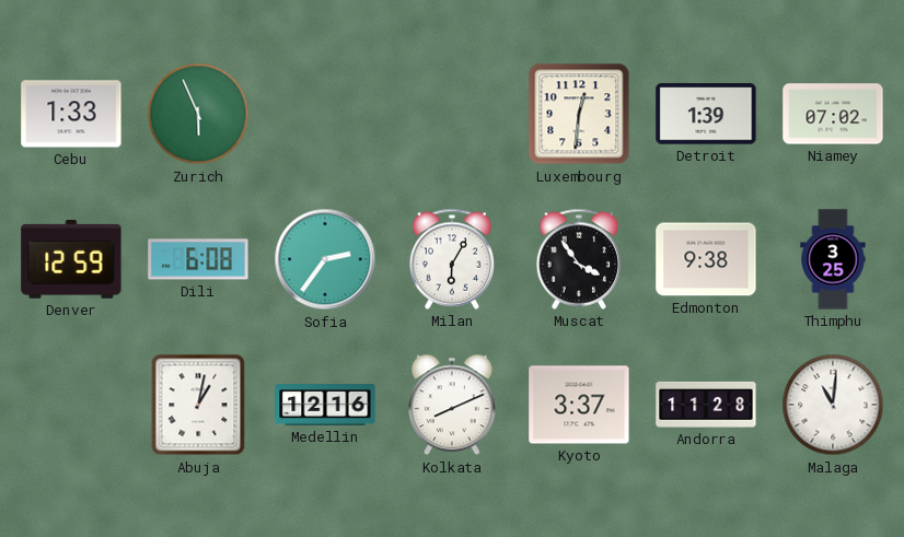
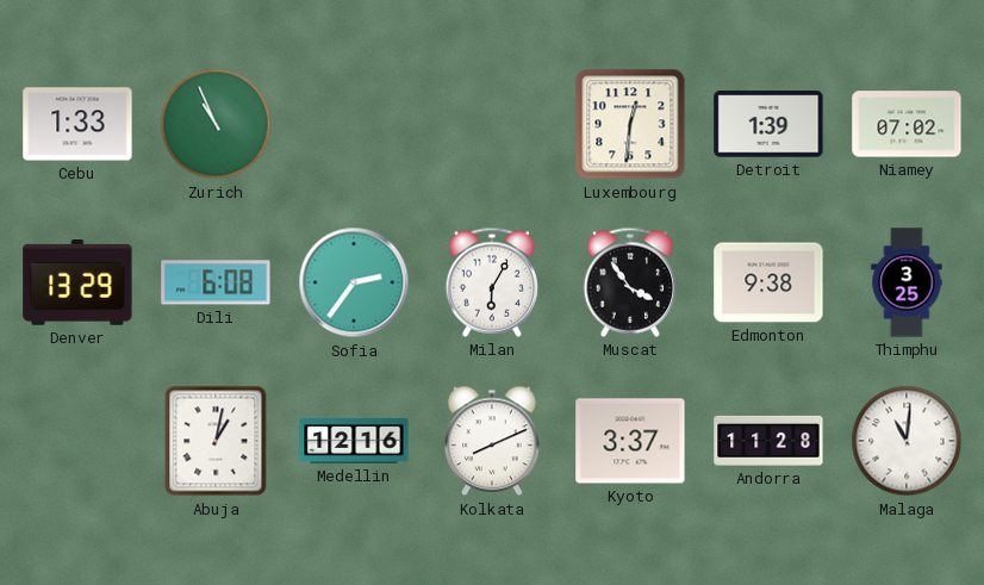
Zurich: 5:56 -> 10:56
Denver: 12:59 -> 13:29
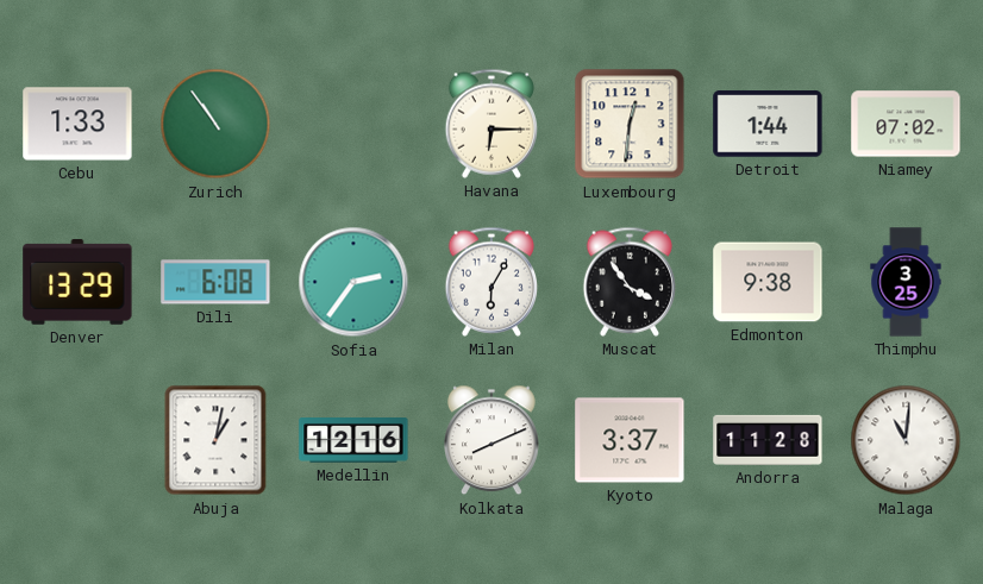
Zurich: 10:56 -> 10:54
Havana: none -> 6:15
Detroit: 1:39 -> 1:44
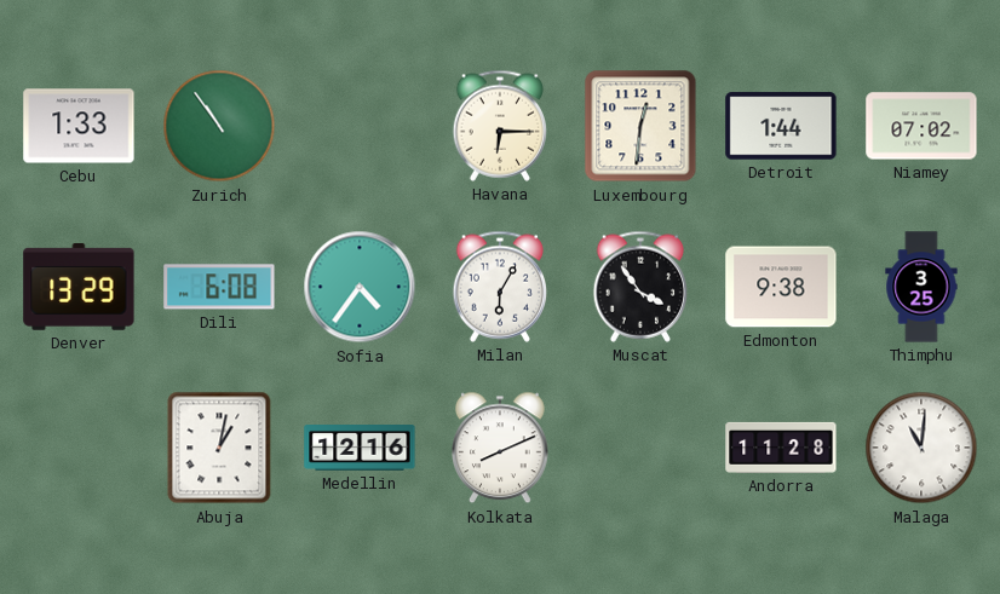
Sofia: 2:36 -> 4:36
Kyoto: 3:37 -> none
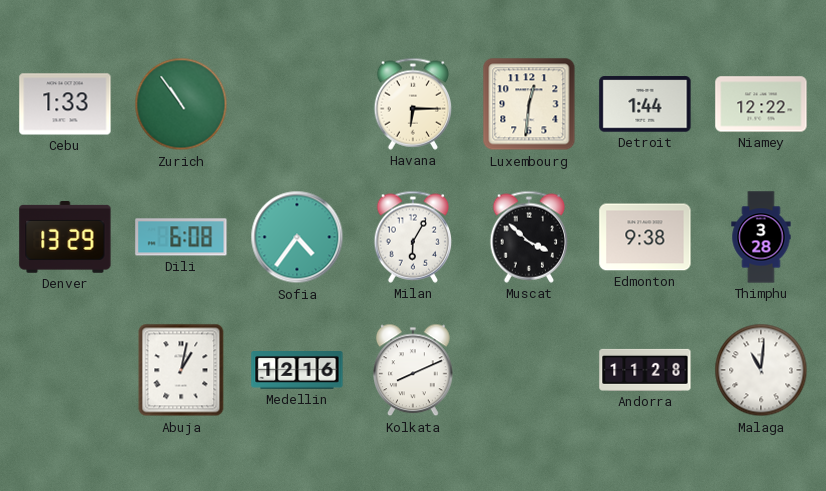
Niamey: 07:02 -> 12:22
Muscat: 3:54 -> 3:52
Thimphu: 3:25 -> 3:28
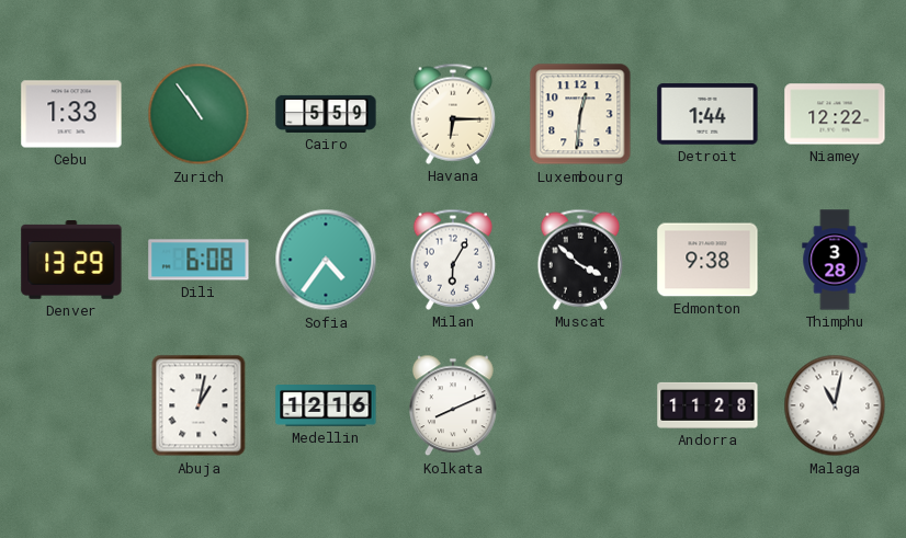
Cairo: none -> 5:59
Malaga: 11:01 -> 11:02
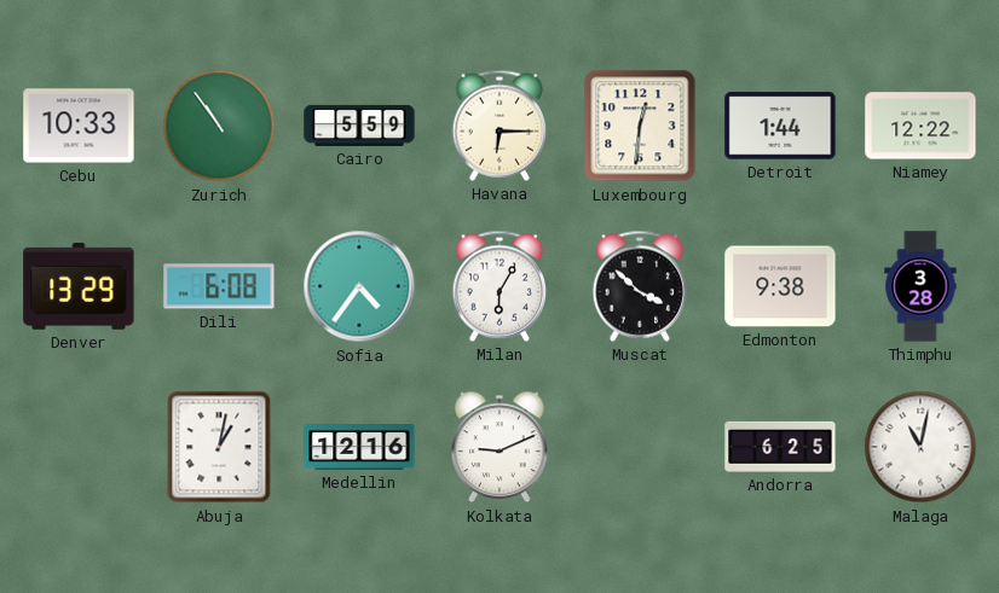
Cebu: 1:33 -> 10:33
Kolkata: 8:11 -> 9:11
Andorra: 11:28 -> 6:25
